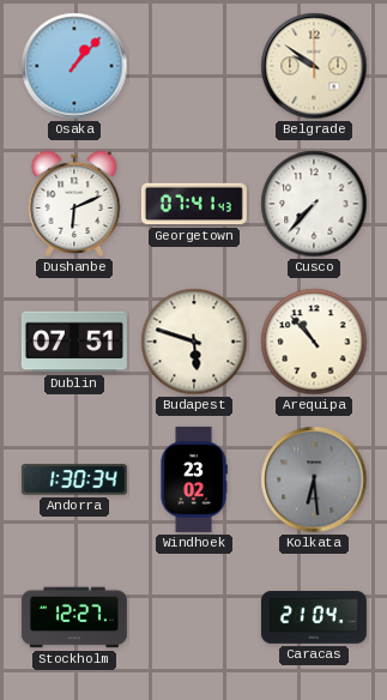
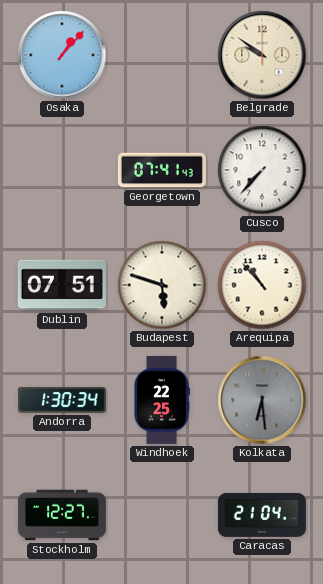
Dushanbe: 6:11 -> none
Windhoek: 23:02 -> 22:25
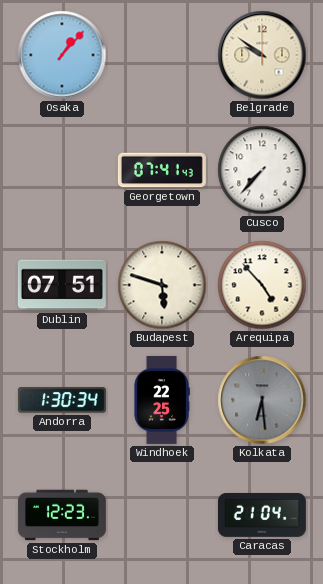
Arequipa: 10:53 -> 4:53
Stockholm: 12:27 -> 12:23
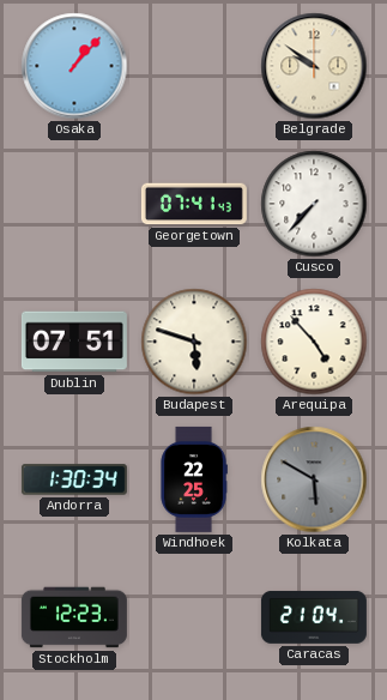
Kolkata: 6:29 -> 5:50
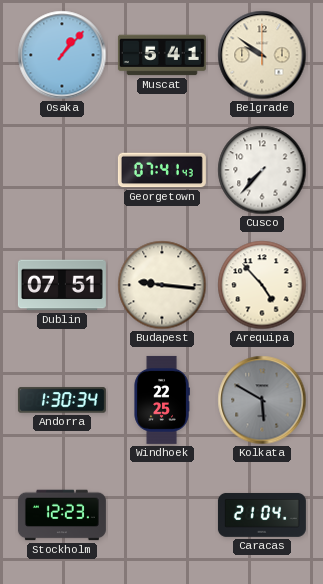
Muscat: none -> 5:41
Budapest: 5:48 -> 9:16
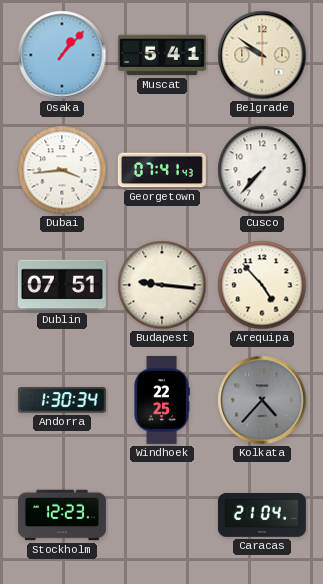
Dubai: none -> 3:44
Kolkata: 5:50 -> 4:37
